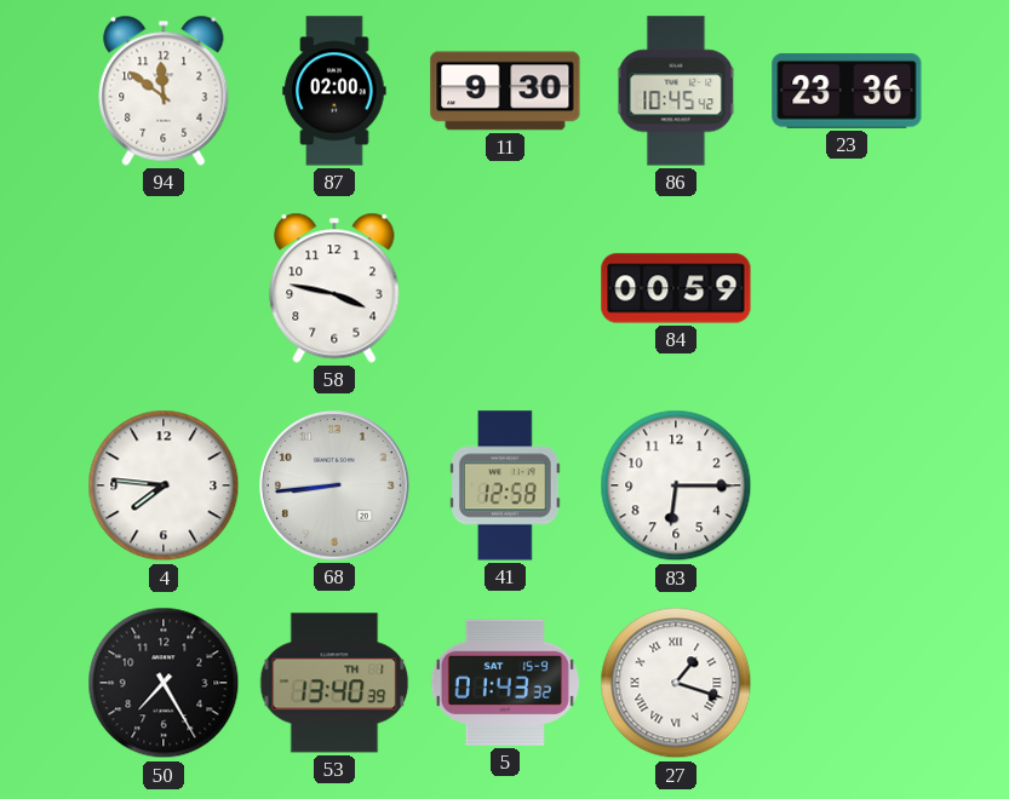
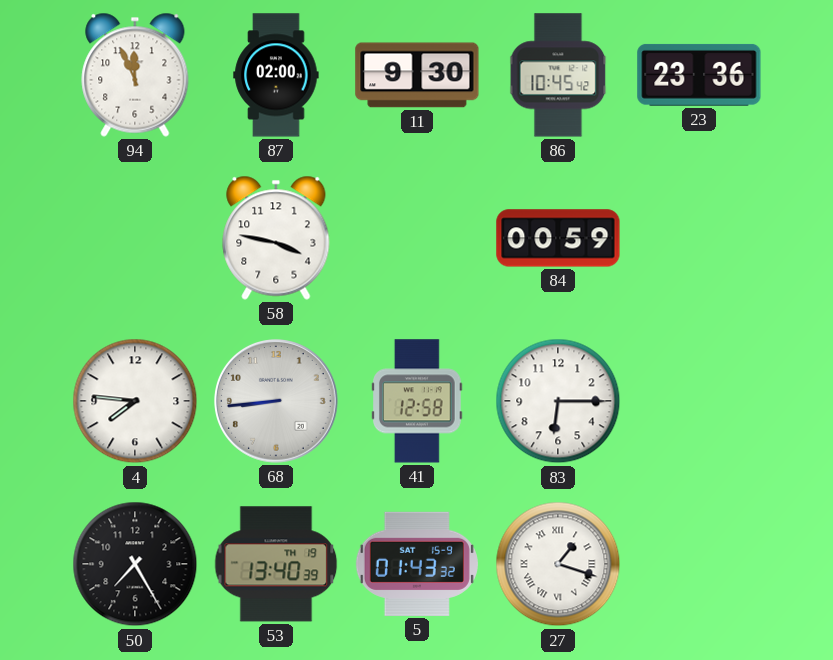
94: 11:51 -> 11:56
53 date: TH 1 -> TH 19
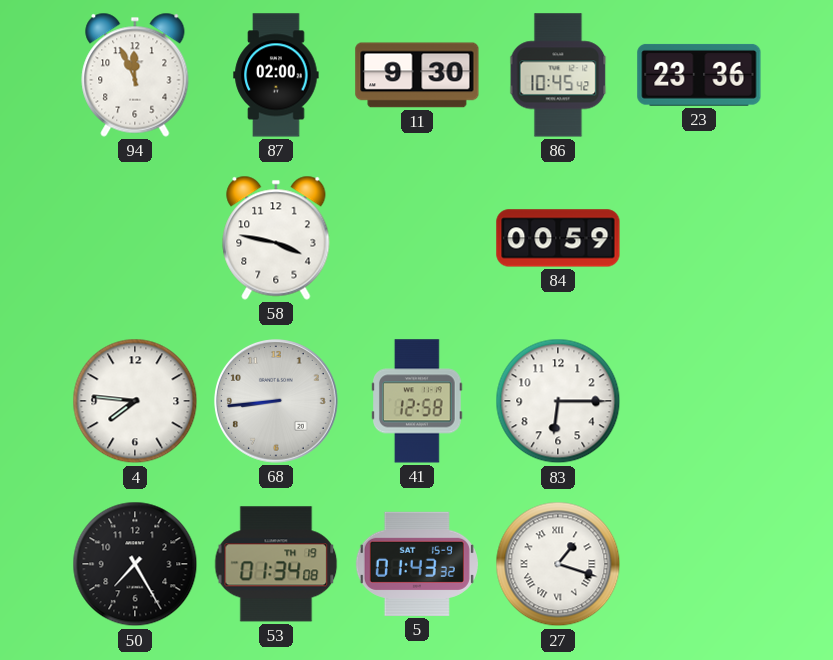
53: 13:40 -> 01:34
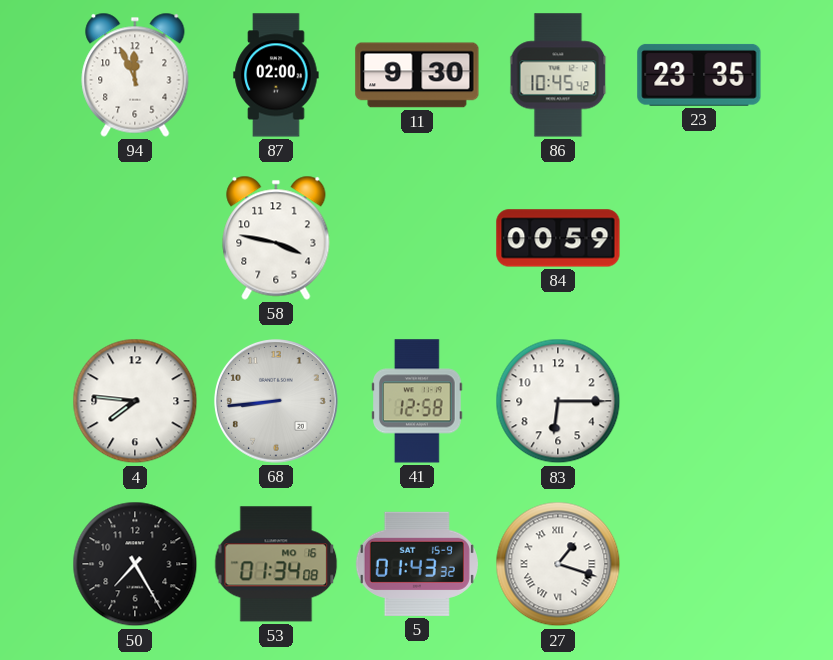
23: 23:36 -> 23:35
53 date: TH 19 -> MO 16
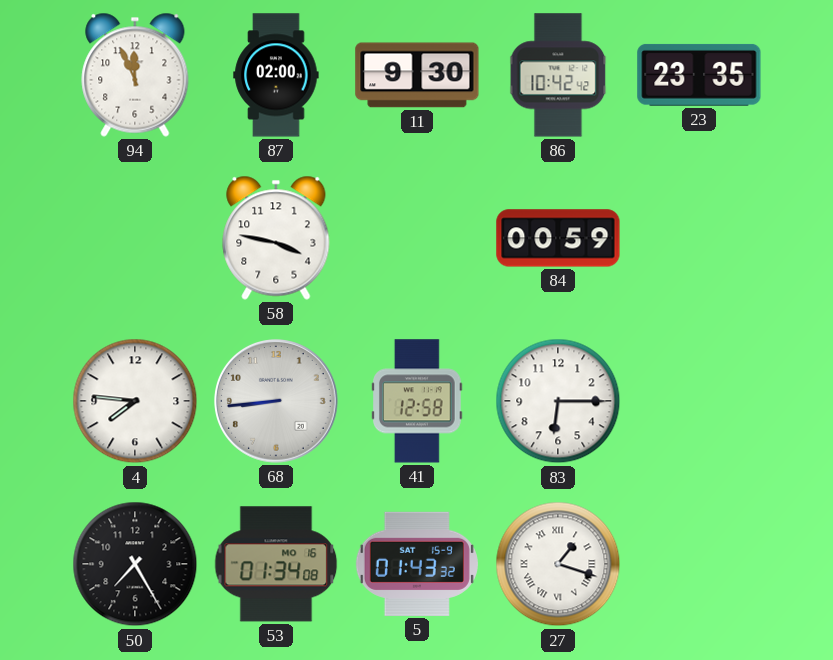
86: 10:45 -> 10:42
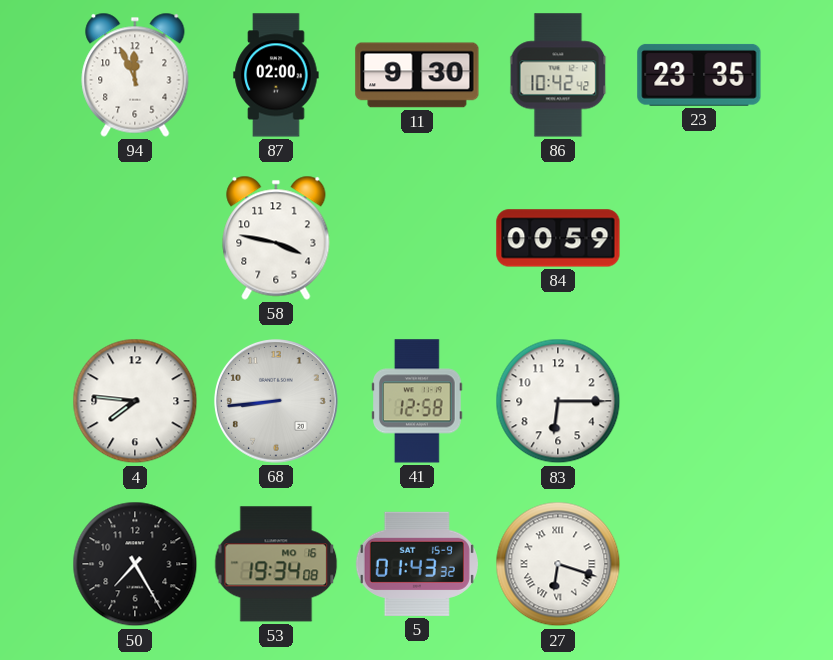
53: 01:34 -> 19:34
27: 1:18 -> 6:18
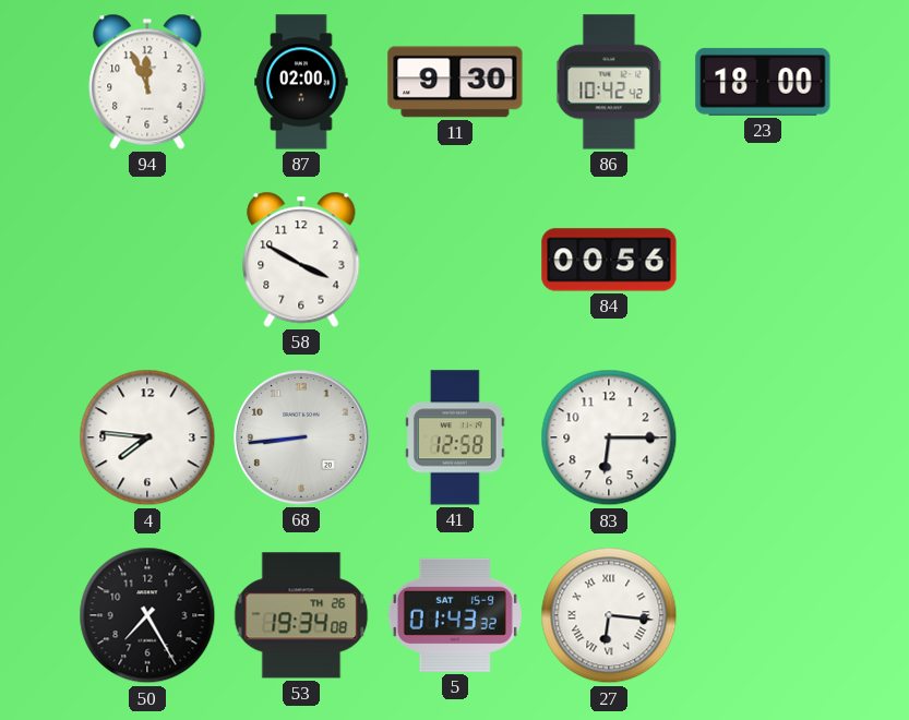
23: 23:35 -> 18:00
58: 3:47 -> 3:50
84: 00:59 -> 00:56
53 date: MO 16 -> TH 26
27: 6:18 -> 6:16
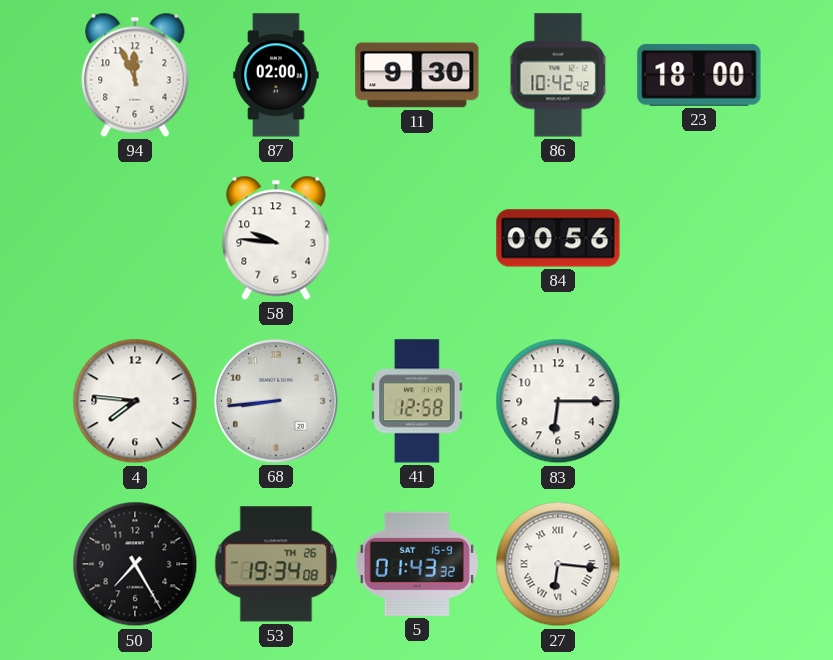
58: 3:50 -> 9:46
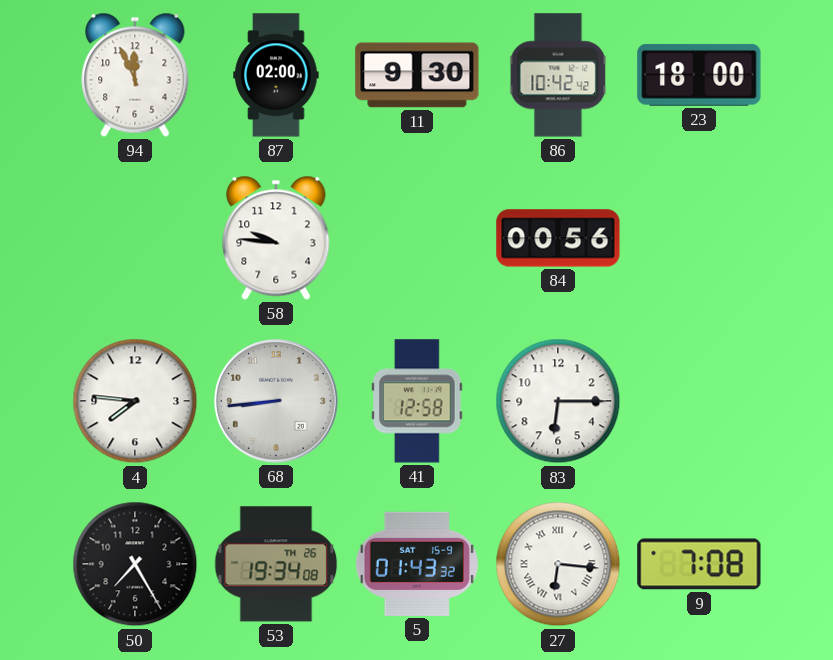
9: none -> 7:08
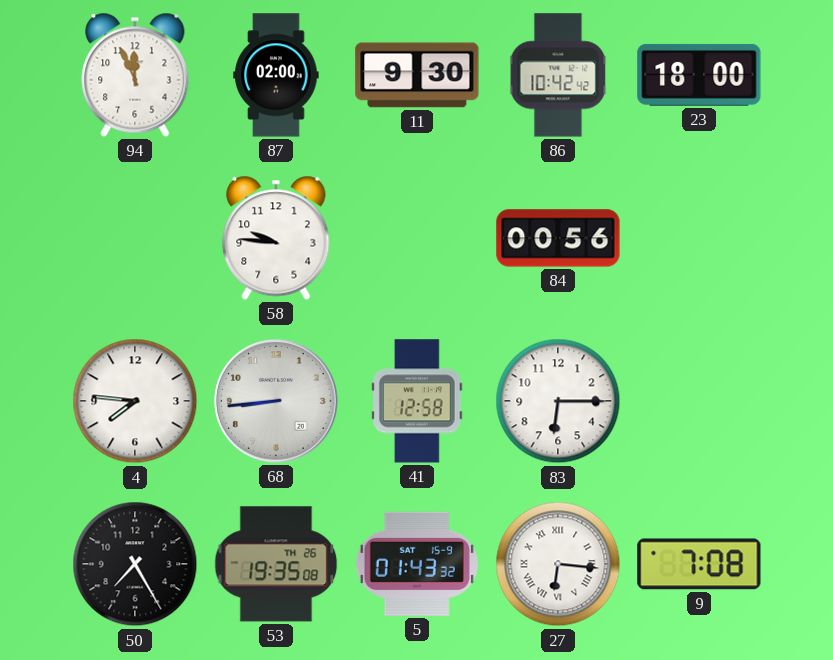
53: 19:34 -> 19:35
